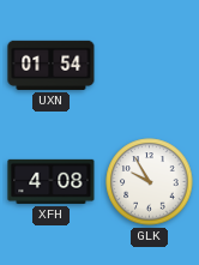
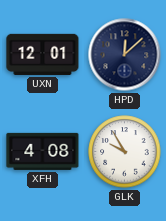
UXN: 01:54 -> 12:01
HPD: none -> 12:08
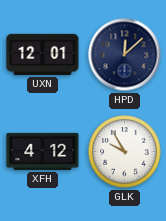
XFH: 4:08 -> 4:12
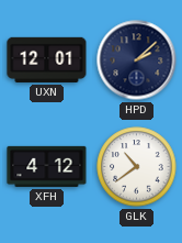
HPD: 12:08 -> 2:08
GLK: 9:55 -> 10:39
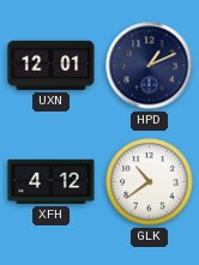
HPD: 2:08 -> 1:11
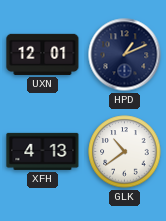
XFH: 4:12 -> 4:13
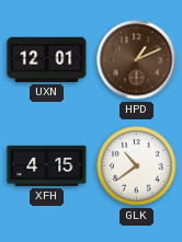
HPD dial: navy -> brown
XFH: 4:13 -> 4:15
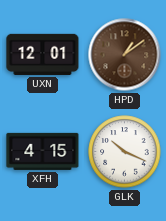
HPD: 1:11 -> 1:09
GLK: 10:39 -> 10:19
